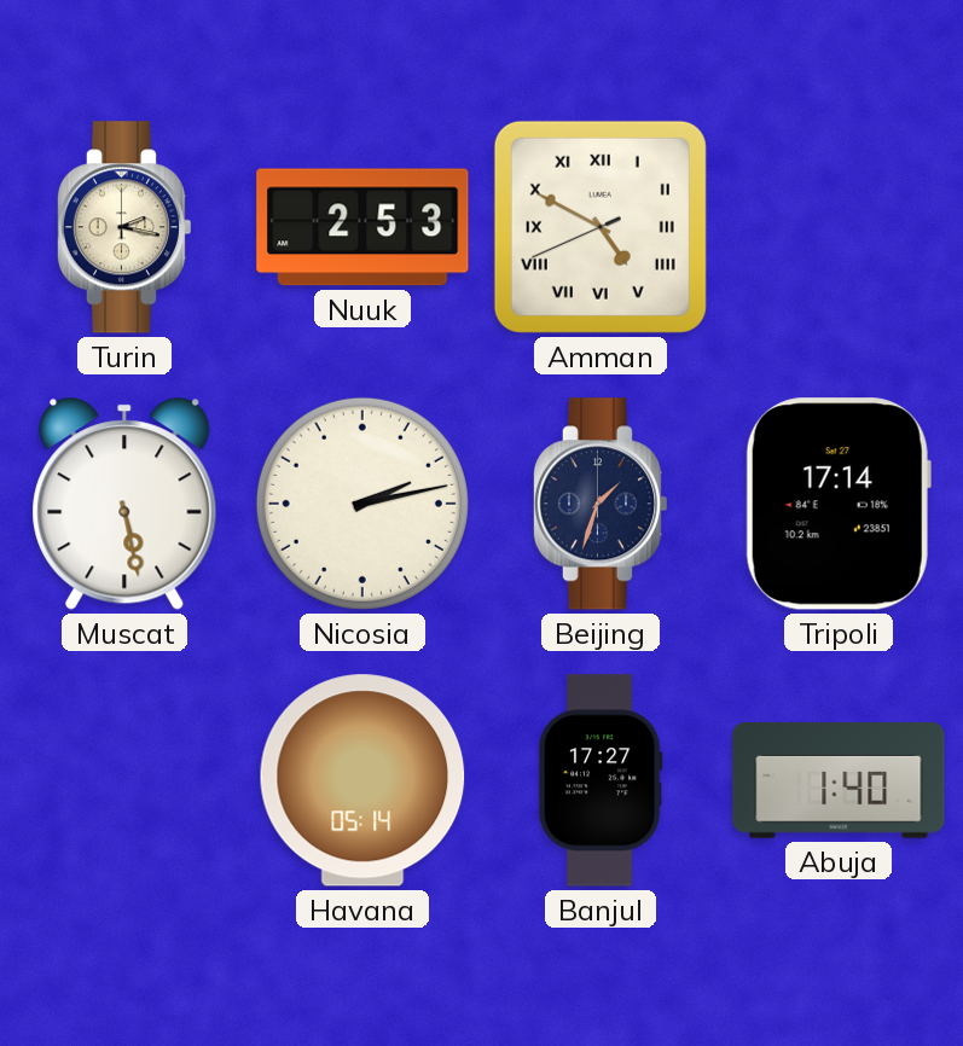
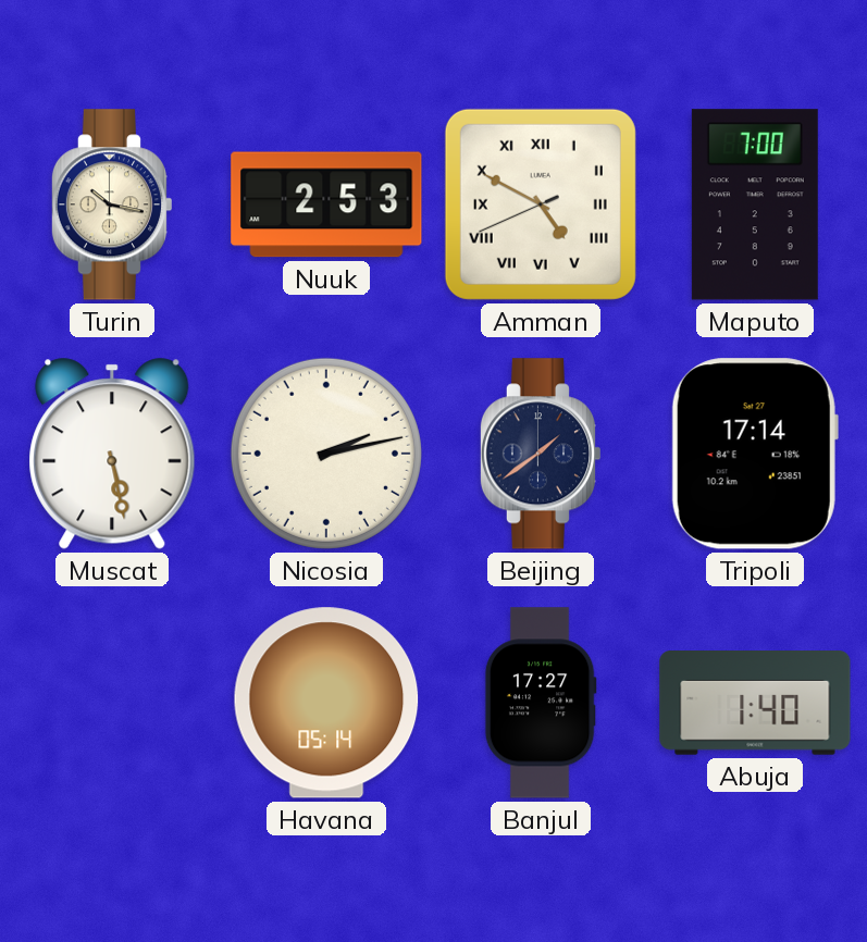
Turin: 2:17 -> 10:17
Maputo: none -> 7:00
Beijing: 1:33 -> 1:39
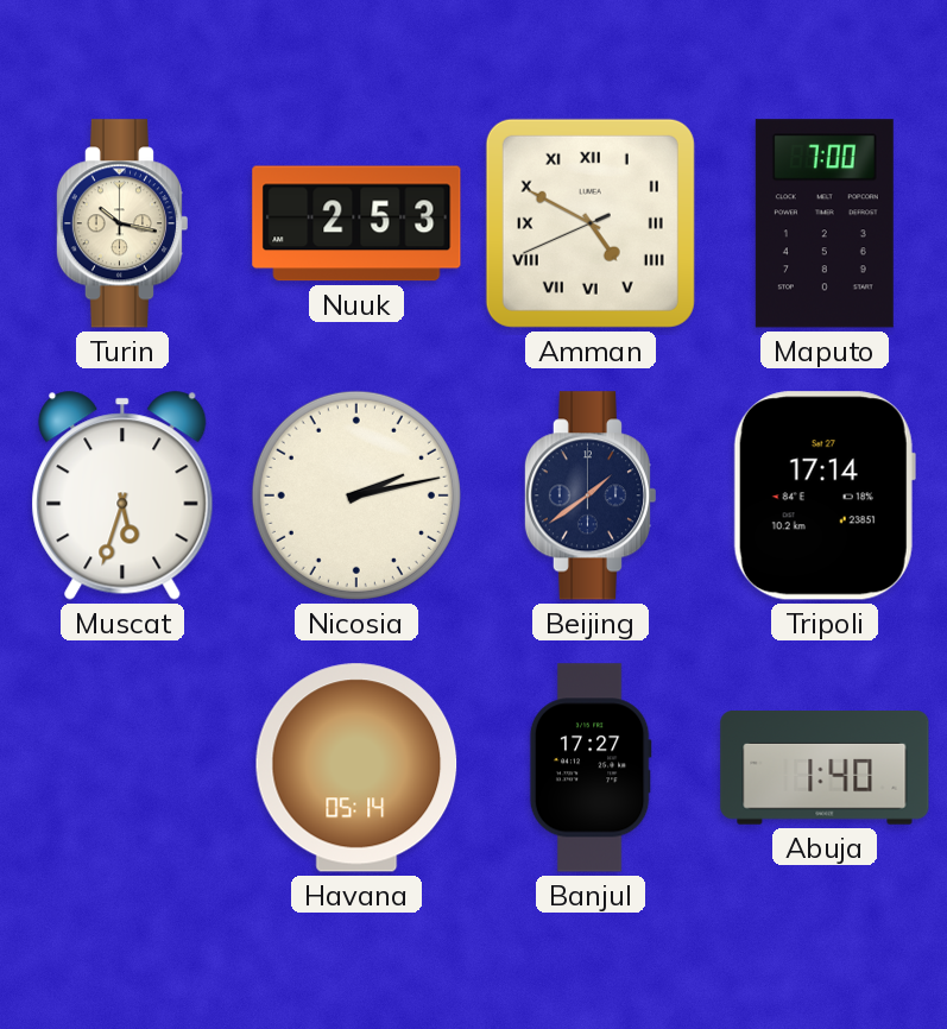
Muscat: 5:28 -> 5:33
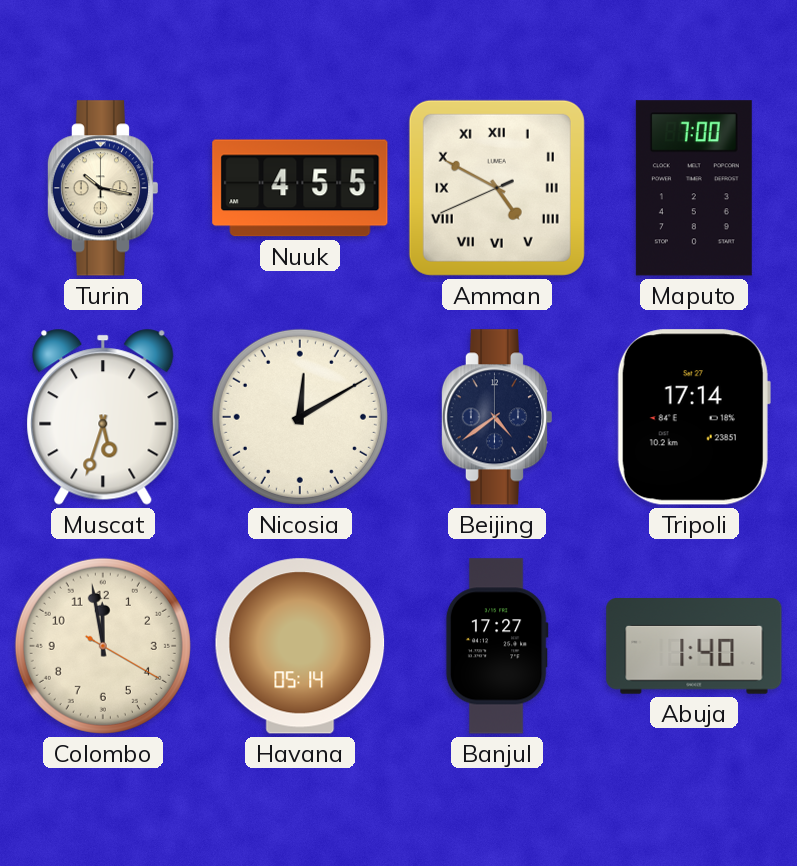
Nuuk: 2:53 -> 4:55
Nicosia: 2:13 -> 12:10
Beijing: 1:39 -> 4:39
Colombo: none -> 11:58
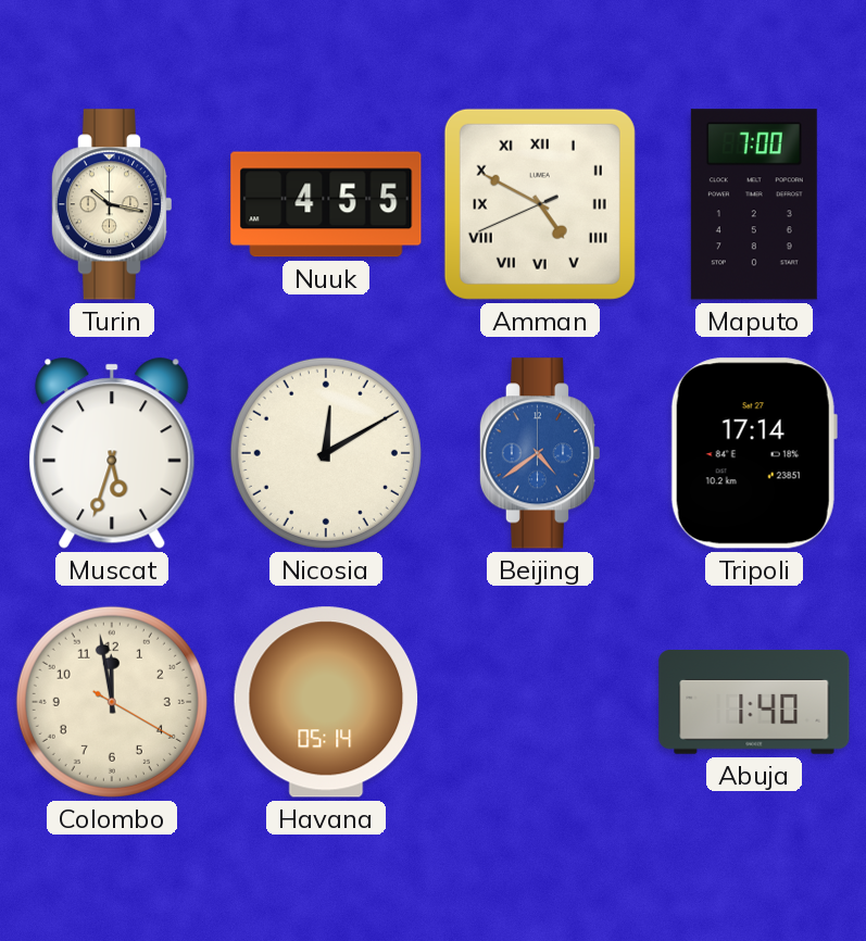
Beijing dial: navy -> blue
Banjul: 17:27 -> none
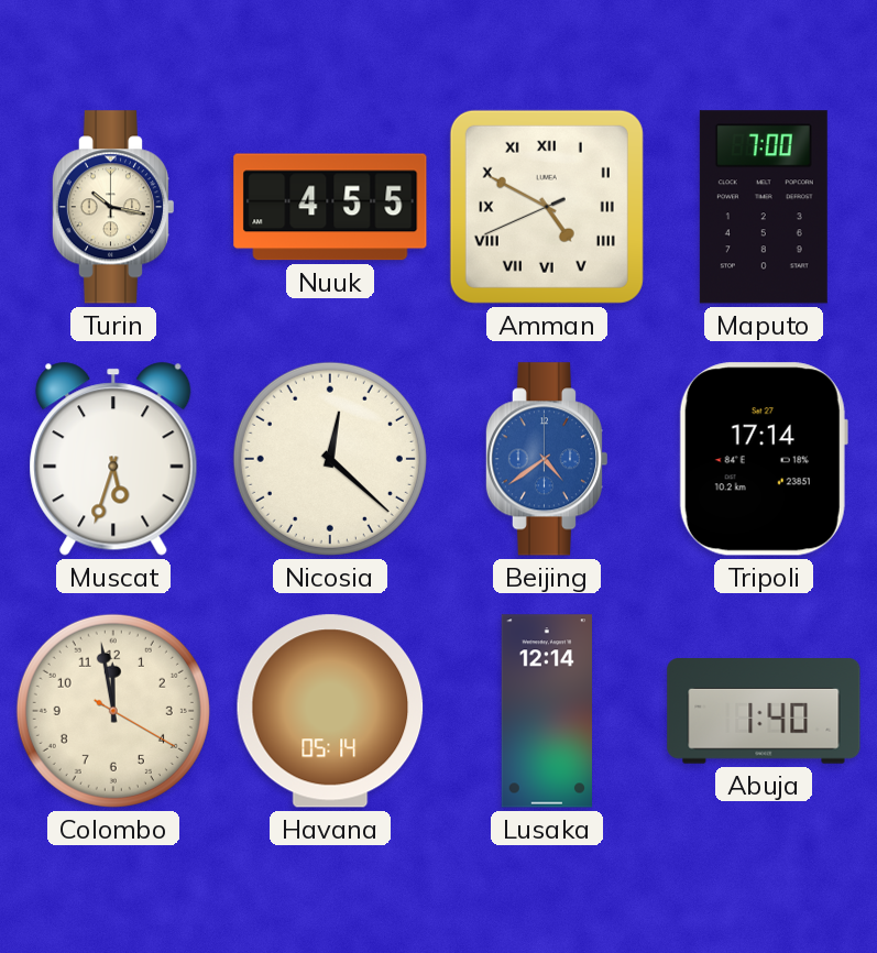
Nicosia: 12:10 -> 12:22
Lusaka: none -> 12:14
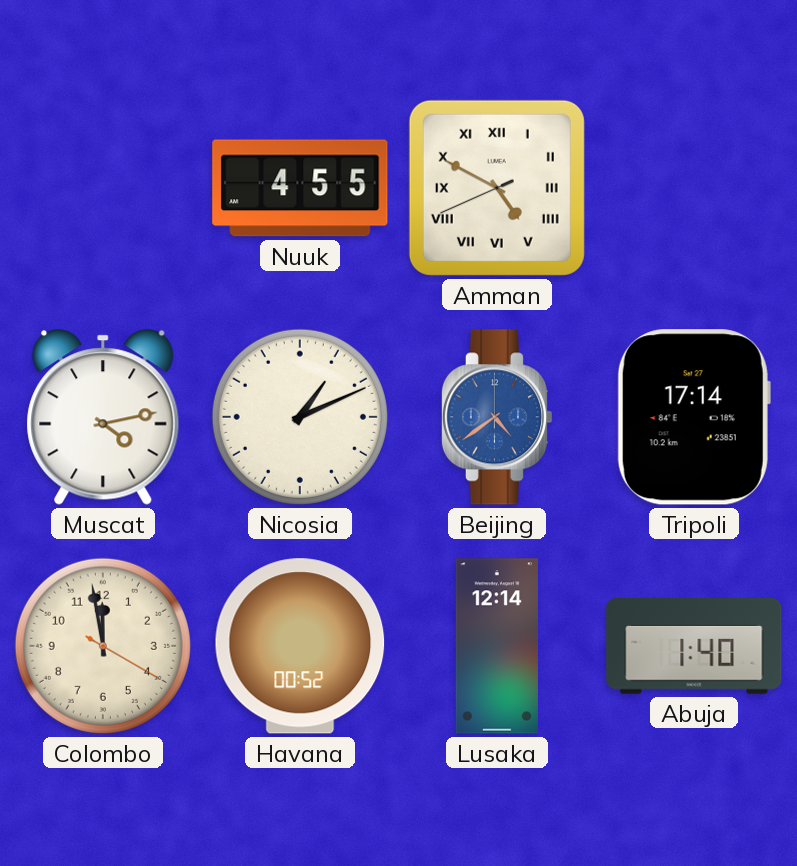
Turin: 10:17 -> none
Maputo: 7:00 -> none
Muscat: 5:33 -> 4:13
Nicosia: 12:22 -> 1:11
Havana: 05:14 -> 00:52
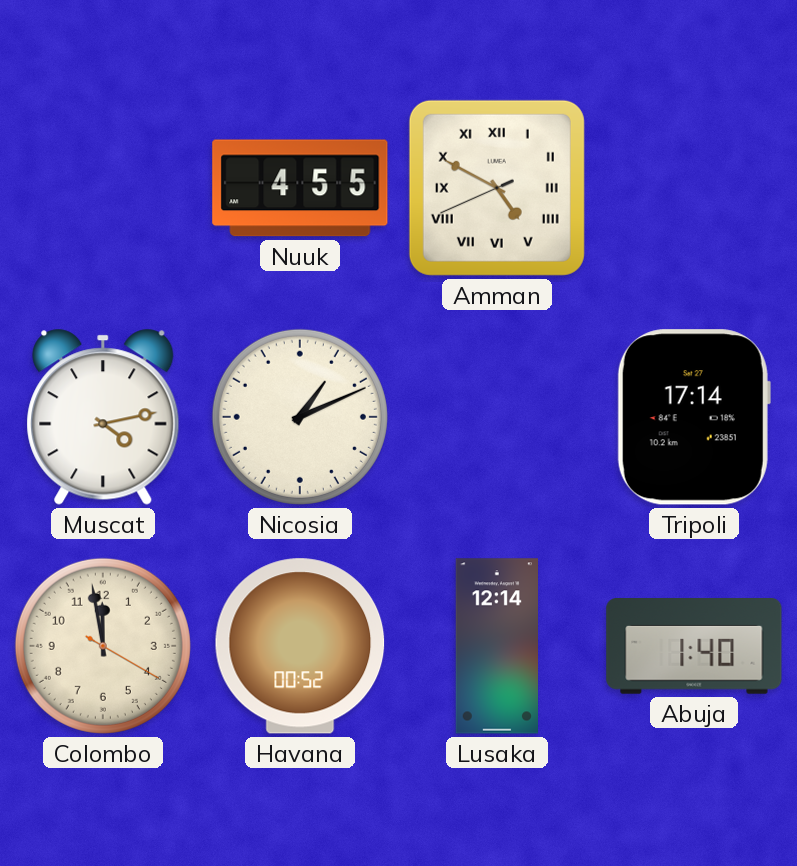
Beijing: 4:39 -> none
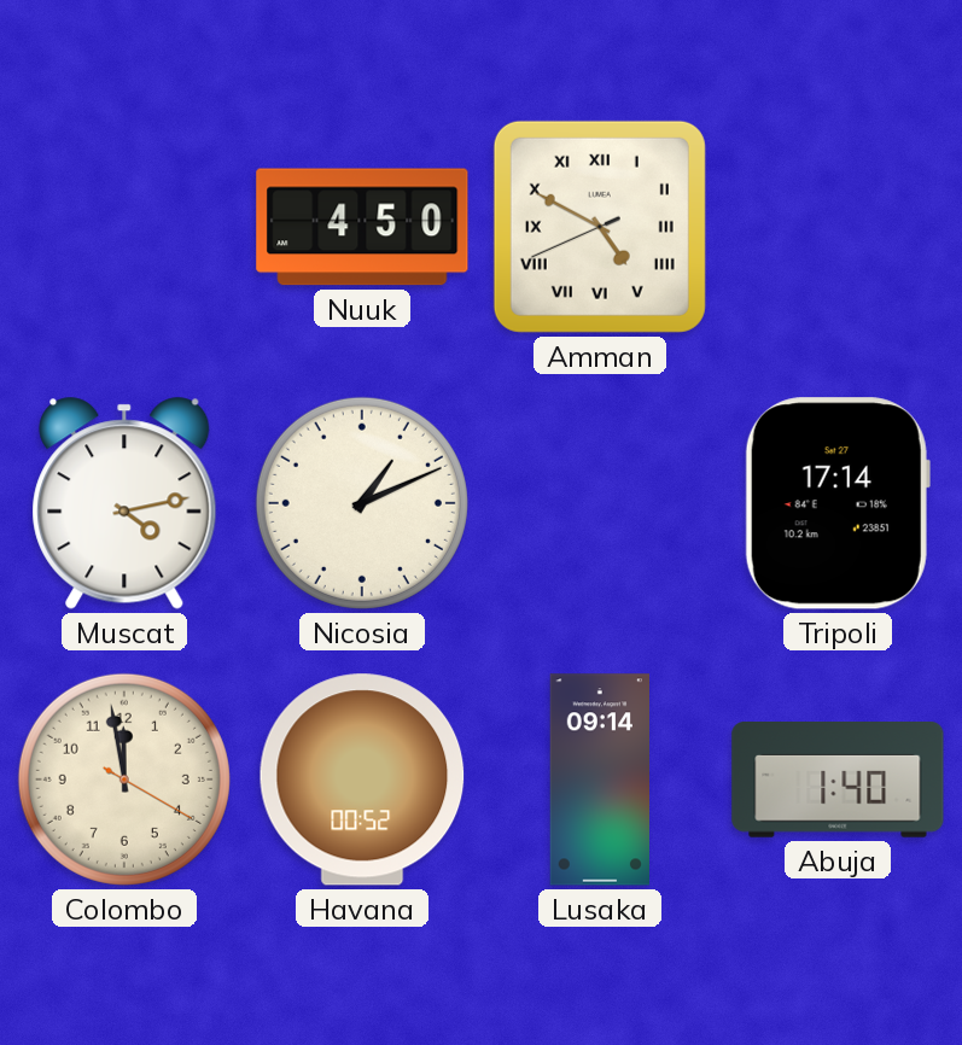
Nuuk: 4:55 -> 4:50
Lusaka: 12:14 -> 09:14
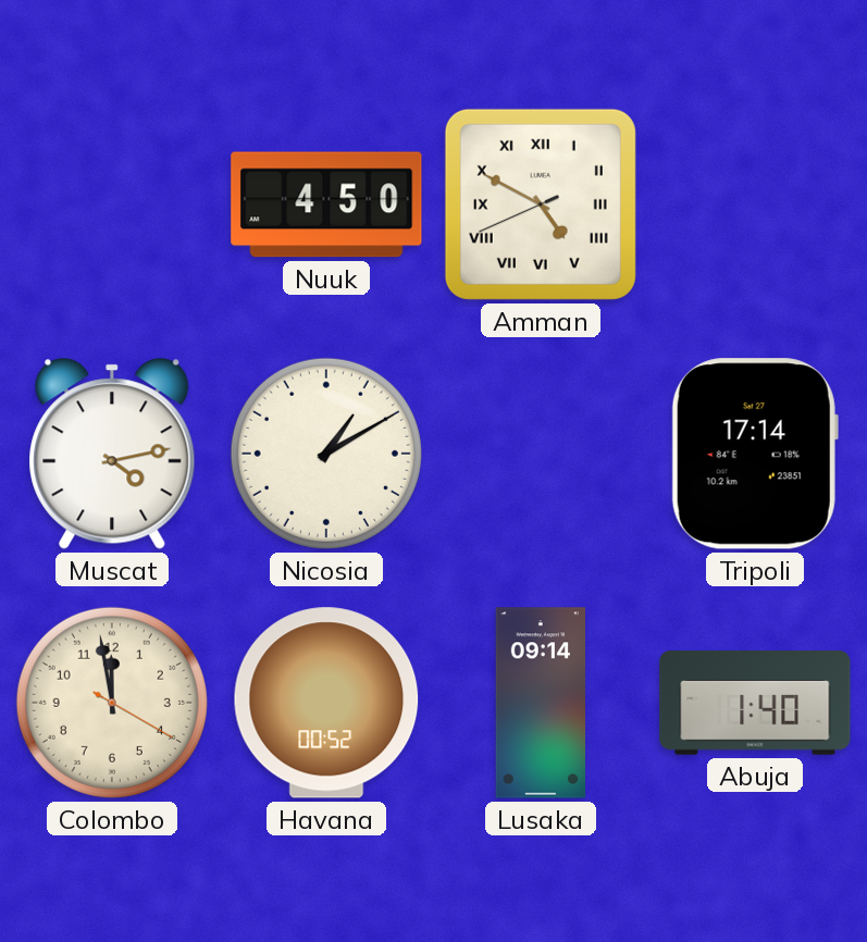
Nicosia: 1:11 -> 1:10
